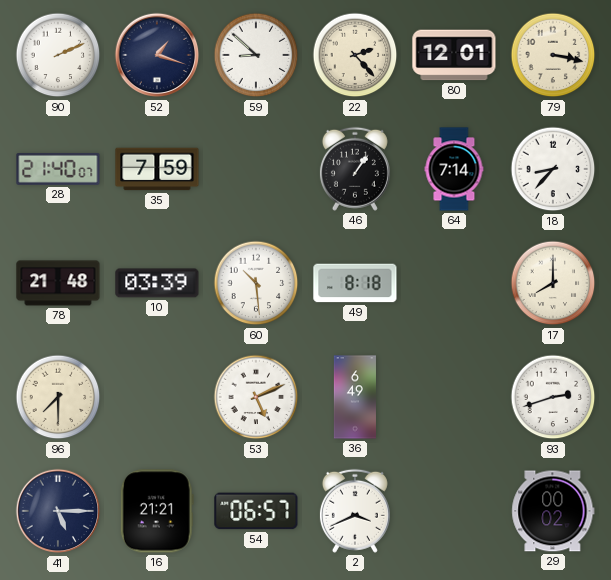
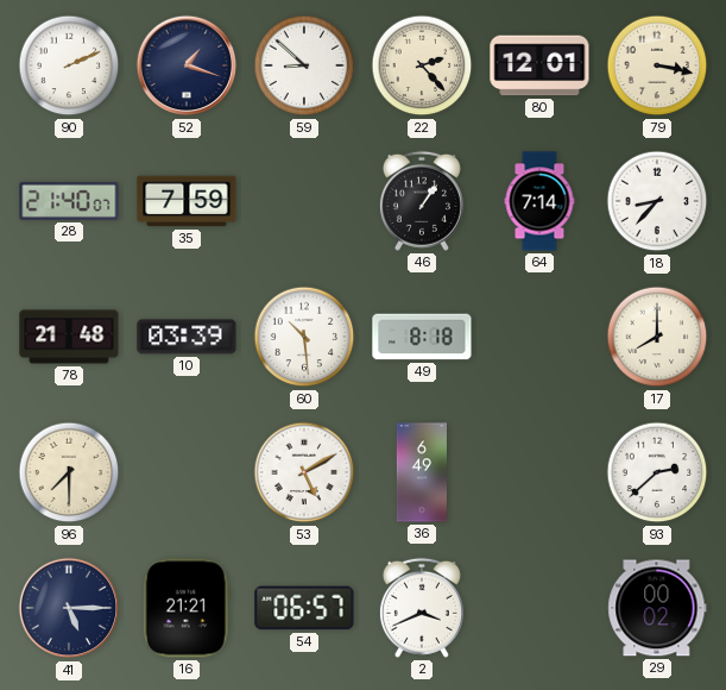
53: 5:11 -> 5:10
93: 2:42 -> 2:38
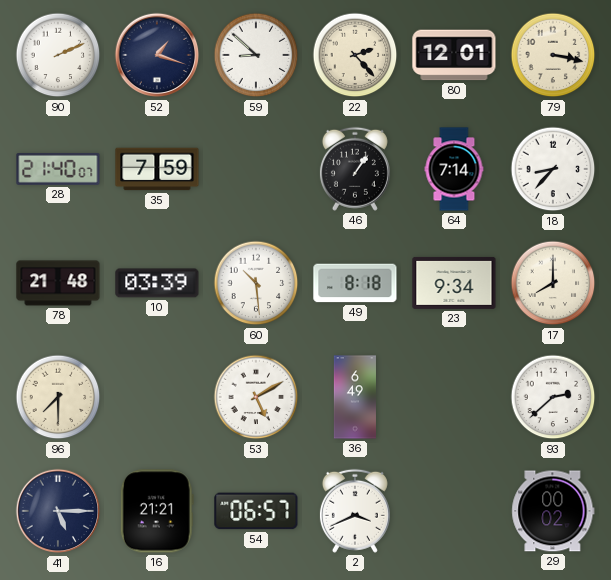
23: none -> 9:34
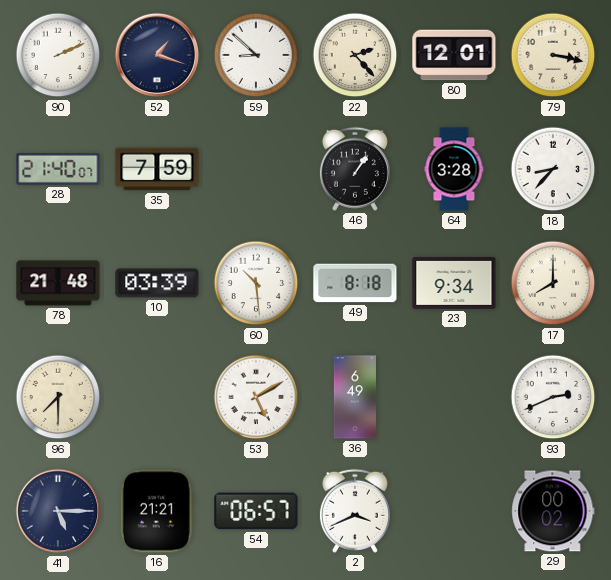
64: 7:14 -> 3:28
93: 2:38 -> 2:41
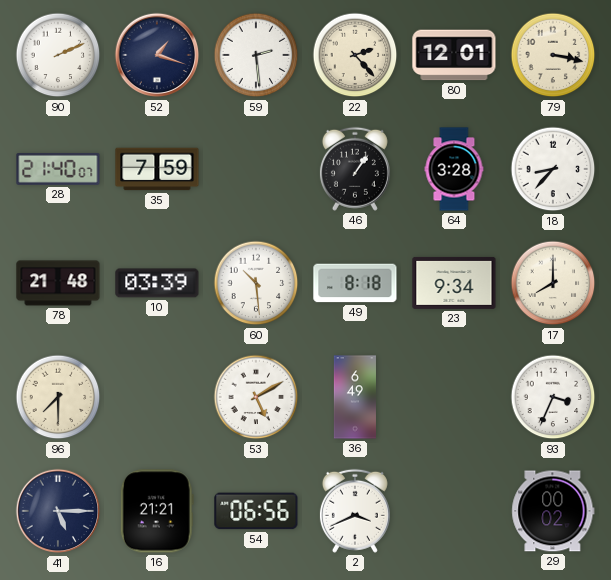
59: 8:52 -> 2:29
93: 2:41 -> 3:34
54: 06:57 -> 06:56
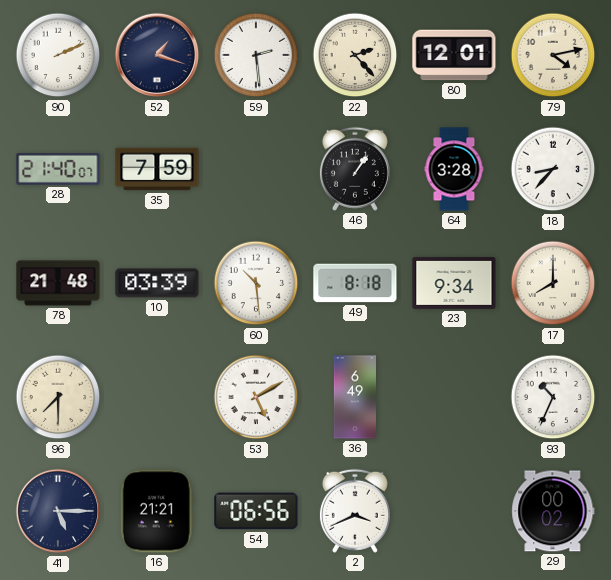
79: 3:17 -> 4:13
93: 3:34 -> 10:34
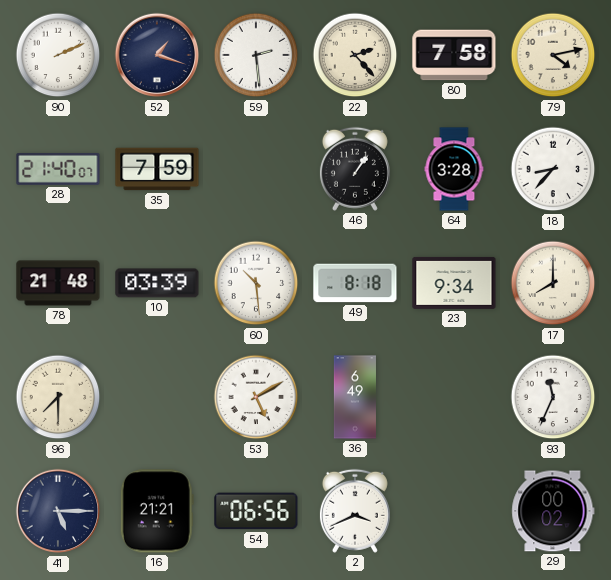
80: 12:01 -> 7:58
93: 10:34 -> 11:34
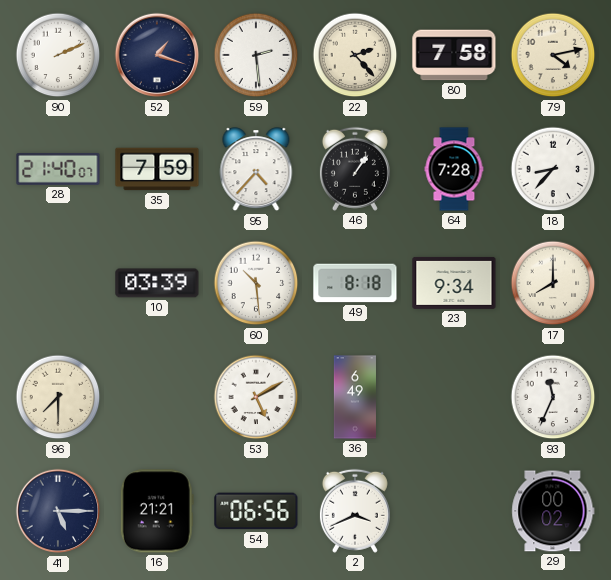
95: none -> 4:37
64: 3:28 -> 7:28
78: 21:48 -> none
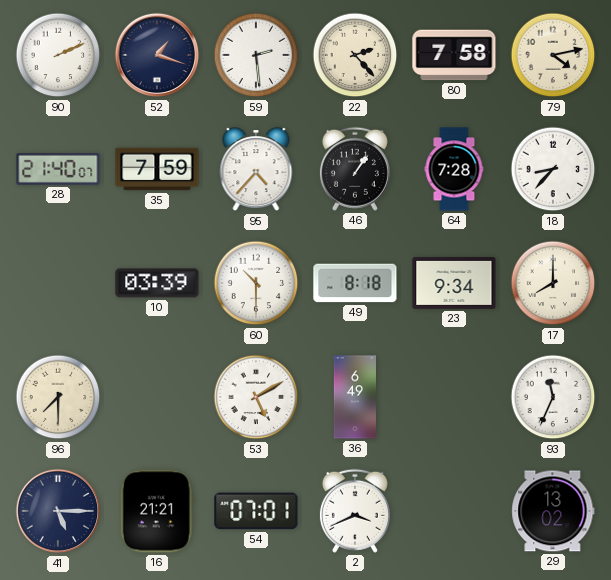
60: 10:29 -> 10:30
54: 06:56 -> 07:01
29: 00:02 -> 13:02
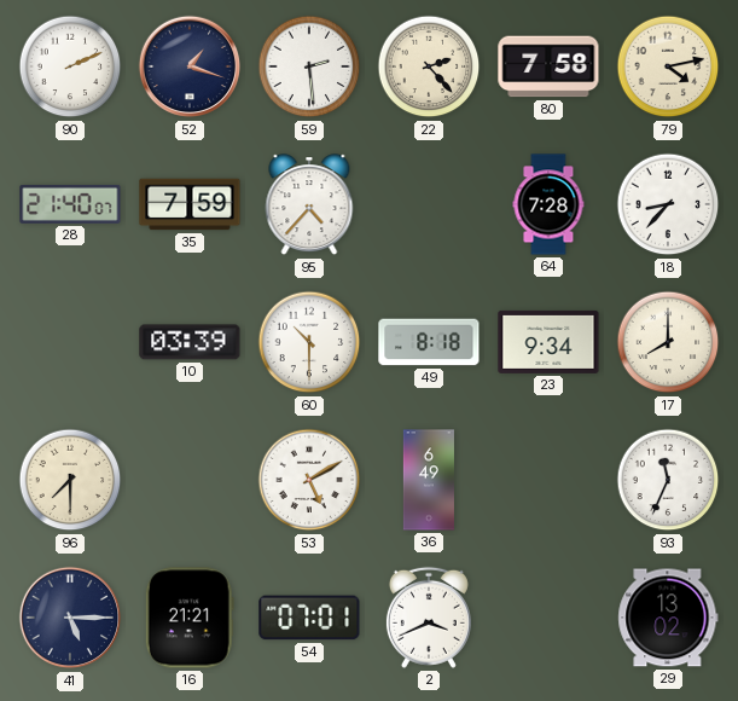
46: 1:06 -> none
